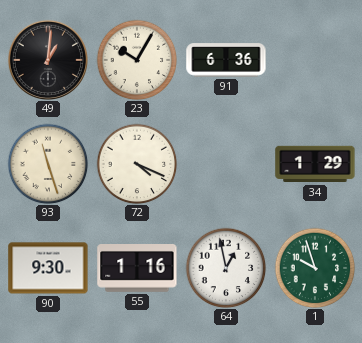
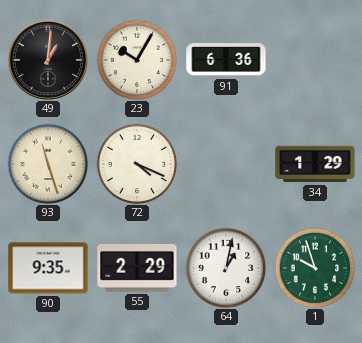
90: 9:30 -> 9:35
55: 1:16 -> 2:29
64: 12:58 -> 1:02
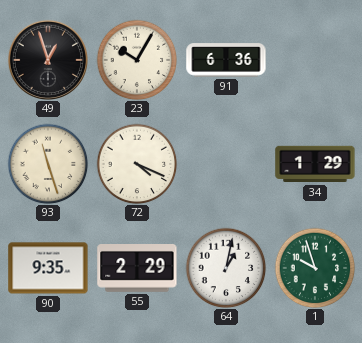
49: 1:01 -> 12:57
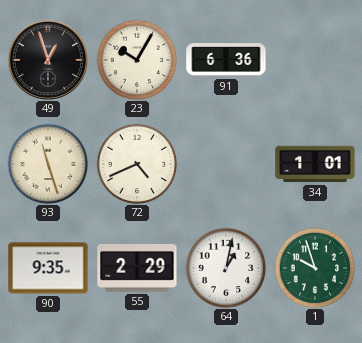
72: 4:19 -> 4:41
34: 1:29 -> 1:01
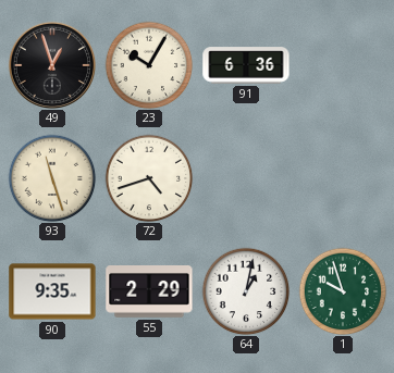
72: 4:41 -> 4:42
34: 1:01 -> none
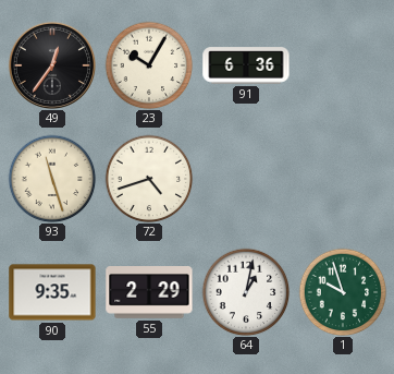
49: 12:57 -> 12:36
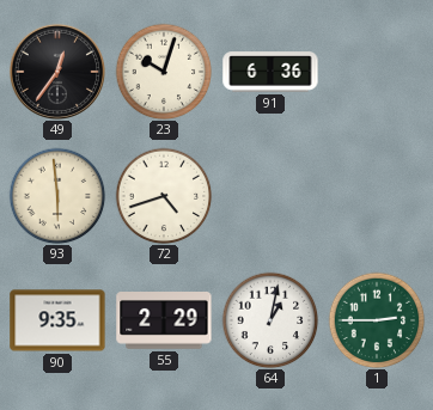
23: 10:05 -> 10:03
93: 11:27 -> 5:59
1: 9:57 -> 2:45
